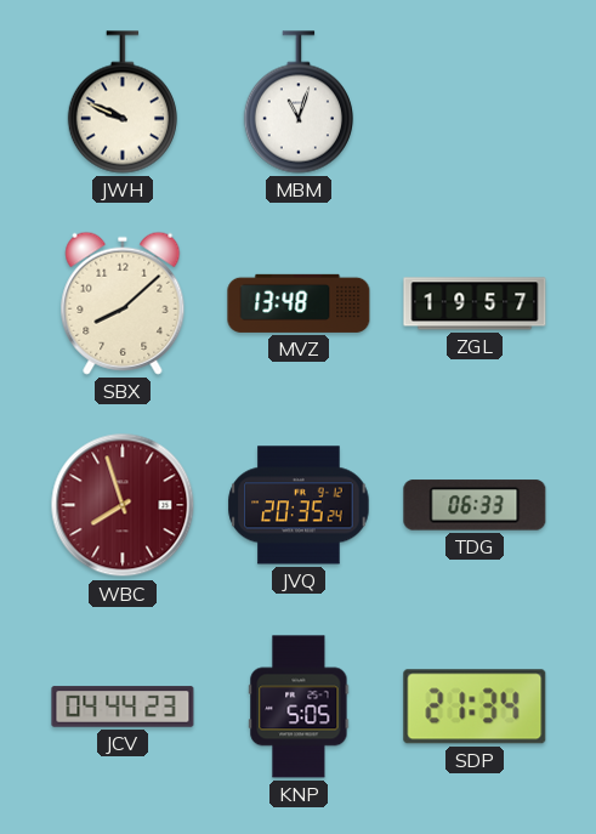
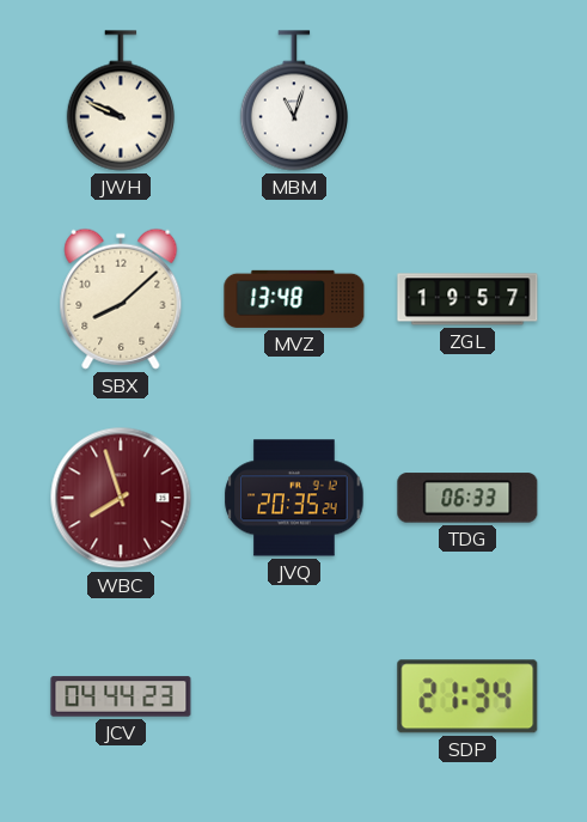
KNP: 5:05 -> none
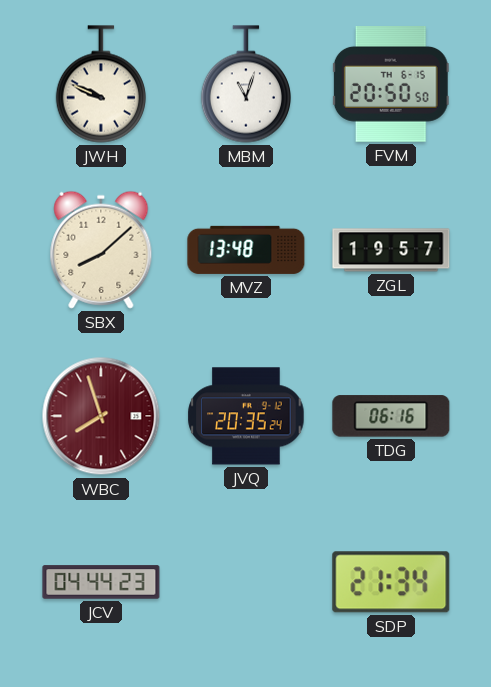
FVM: none -> 20:50
TDG: 06:33 -> 06:16
